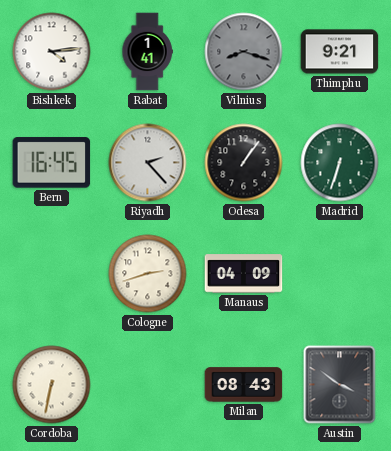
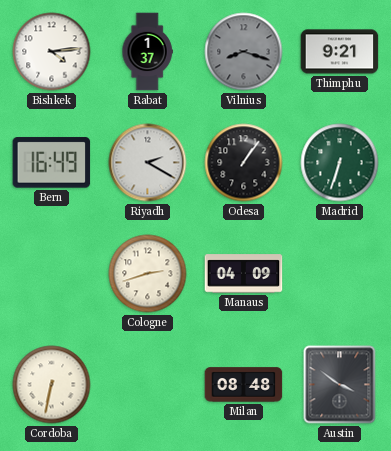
Rabat: 1:41 -> 1:37
Bern: 16:45 -> 16:49
Riyadh: 2:23 -> 2:20
Milan: 08:43 -> 08:48
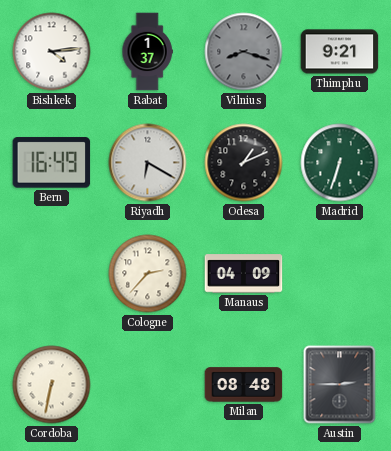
Riyadh: 2:20 -> 6:20
Odesa: 1:06 -> 1:11
Cologne: 2:42 -> 2:37
Austin: 3:51 -> 2:45
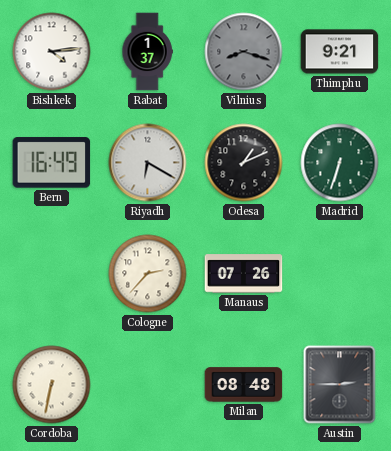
Manaus: 04:09 -> 07:26
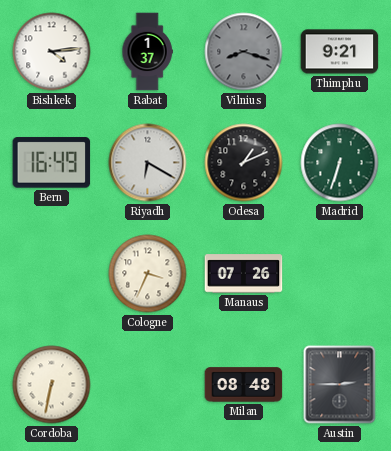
Cologne: 2:37 -> 3:34
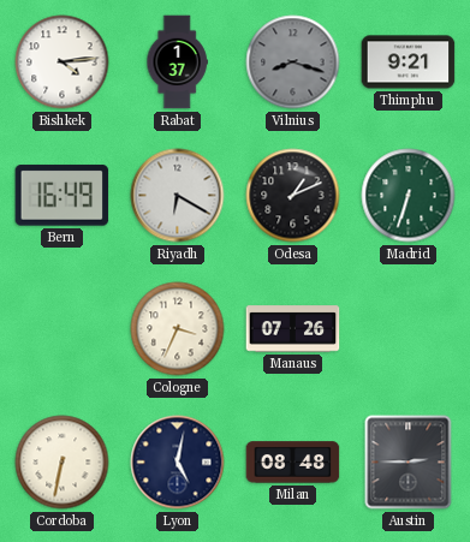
Lyon: none -> 5:02
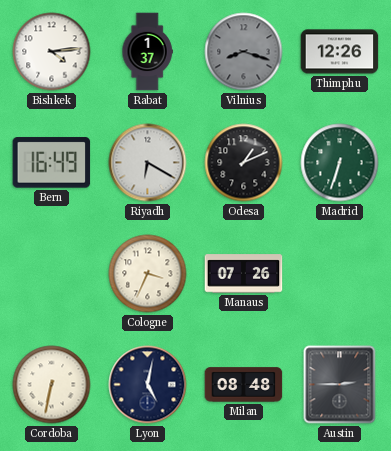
Thimphu: 9:21 -> 12:26
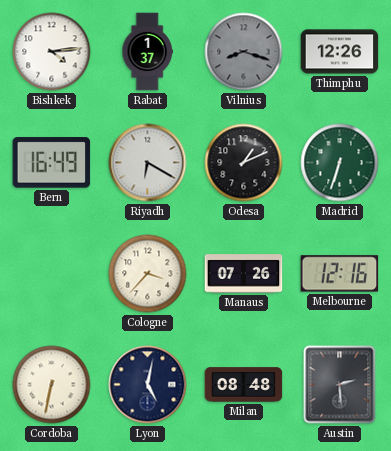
Cologne: 3:34 -> 3:37
Melbourne: none -> 12:16
Austin: 2:45 -> 2:29
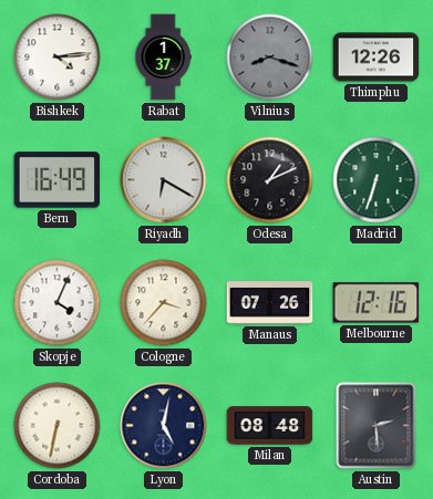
Skopje: none -> 4:04
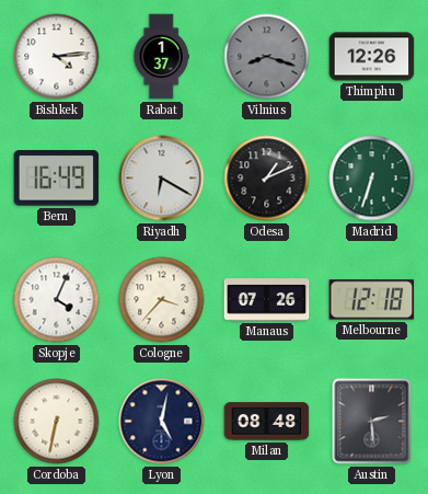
Melbourne: 12:16 -> 12:18
